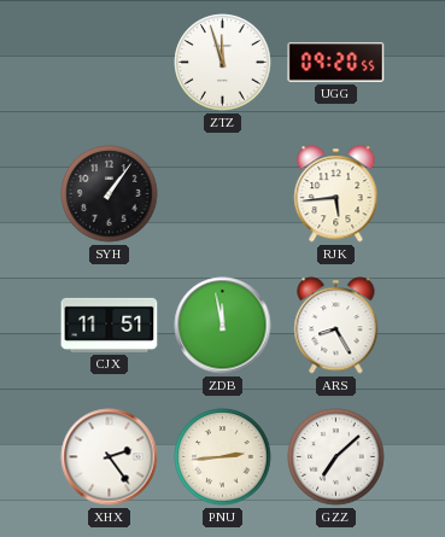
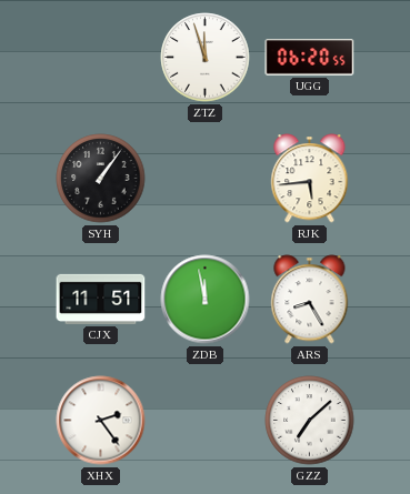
UGG: 09:20 -> 06:20
PNU: 2:44 -> none
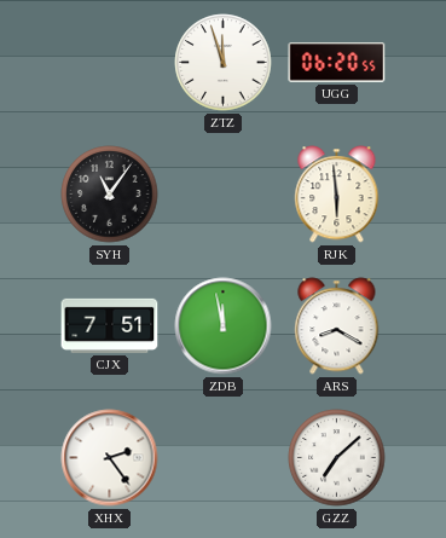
SYH: 1:06 -> 11:06
RJK: 5:44 -> 5:59
CJX: 11:51 -> 7:51
ARS: 8:25 -> 8:20
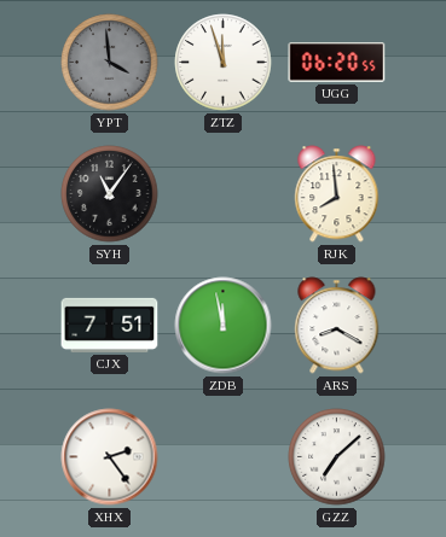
YPT: none -> 3:59
RJK: 5:59 -> 7:59
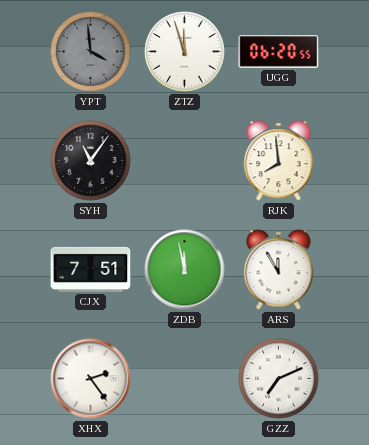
ARS: 8:20 -> 11:55
GZZ: 7:08 -> 7:11
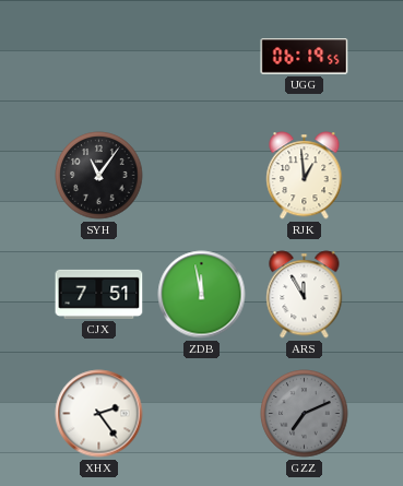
YPT: 3:59 -> none
ZTZ: 11:57 -> none
UGG: 06:20 -> 06:19
RJK: 7:59 -> 12:59
GZZ dial: white -> grey
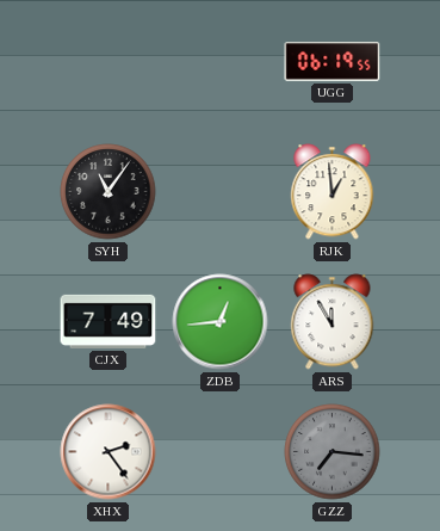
CJX: 7:51 -> 7:49
ZDB: 11:58 -> 12:44
GZZ: 7:11 -> 7:16
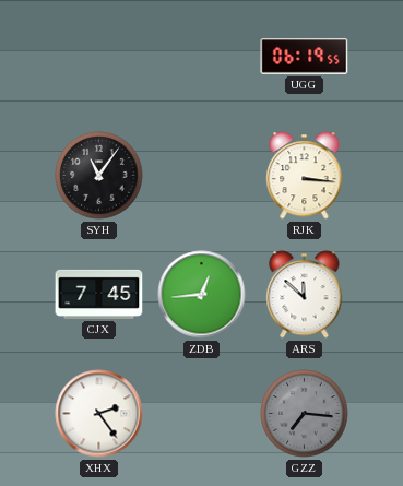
RJK: 12:59 -> 3:16
CJX: 7:49 -> 7:45
ARS: 11:55 -> 11:52
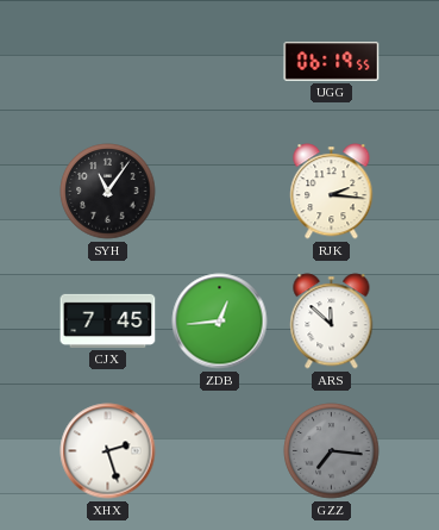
RJK: 3:16 -> 2:16
XHX: 2:24 -> 2:27
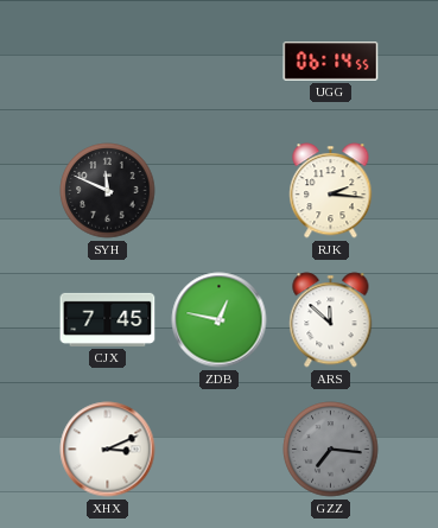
UGG: 06:19 -> 06:14
SYH: 11:06 -> 11:49
ZDB: 12:44 -> 12:47
XHX: 2:27 -> 3:11
